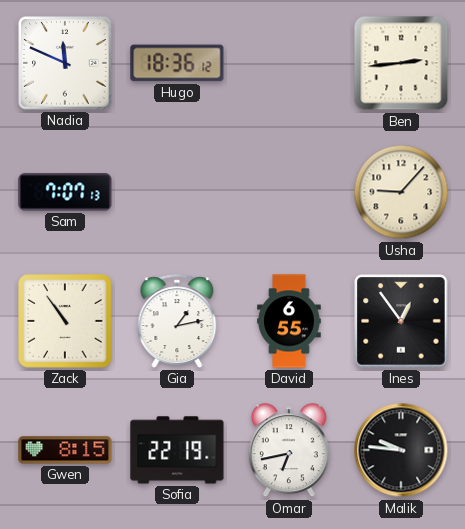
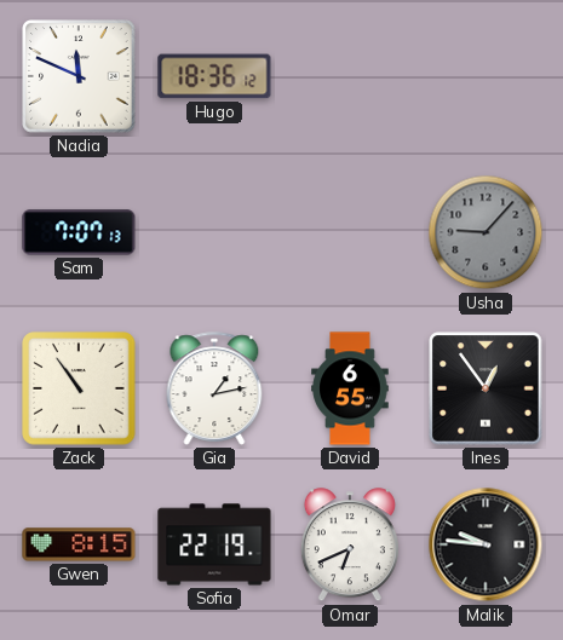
Ben: 2:44 -> none
Usha dial: cream -> grey
Omar: 6:43 -> 6:41
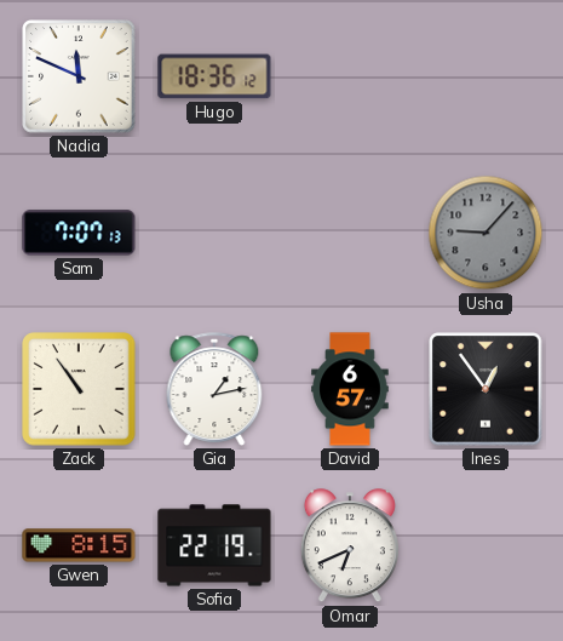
David: 6:55 -> 6:57
Malik: 9:46 -> none
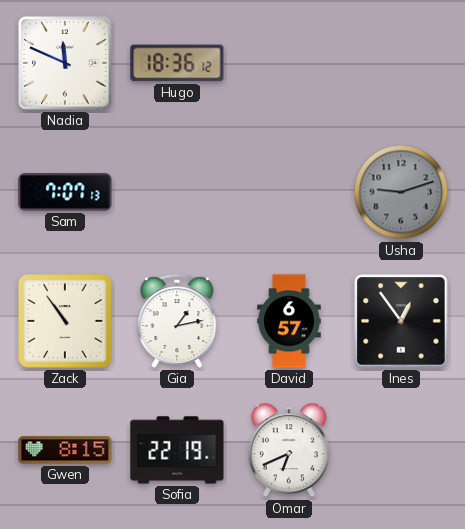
Usha: 9:07 -> 9:12
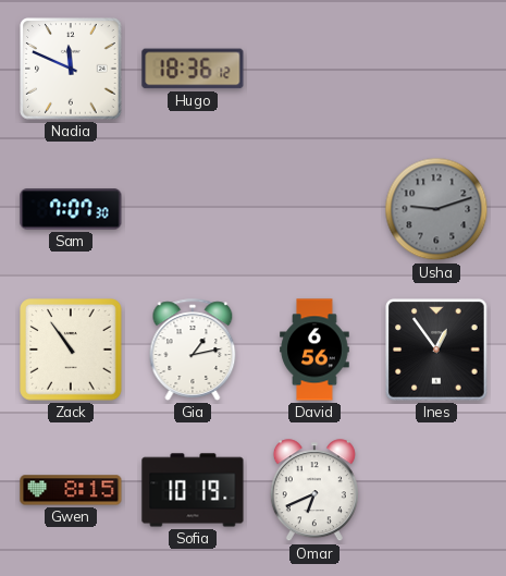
Sam: 7:07:13 -> 7:07:30
David: 6:57 -> 6:56
Sofia: 22:19 -> 10:19
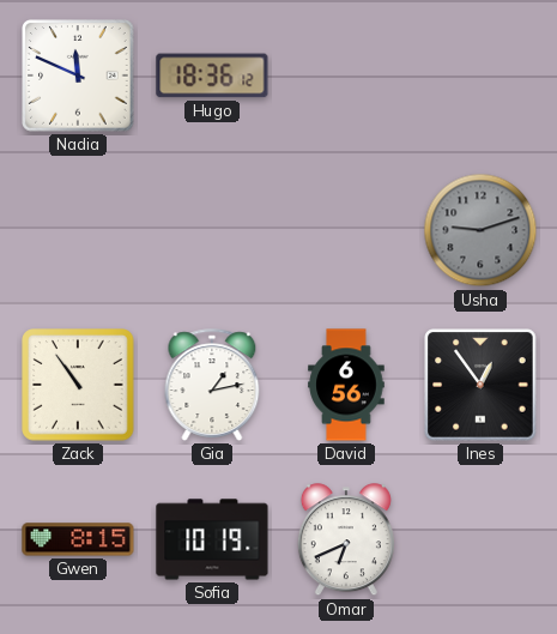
Sam: 7:07 -> none
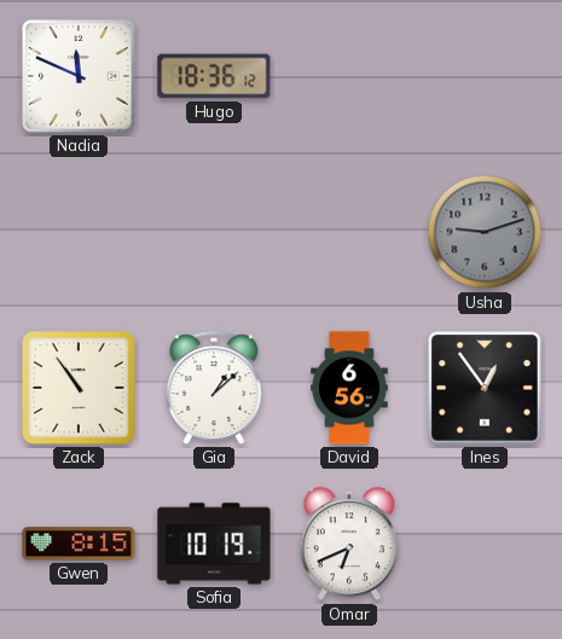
Gia: 1:13 -> 1:08
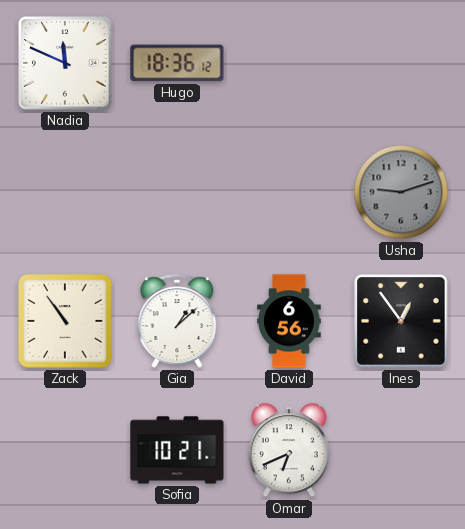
Gwen: 8:15 -> none
Sofia: 10:19 -> 10:21
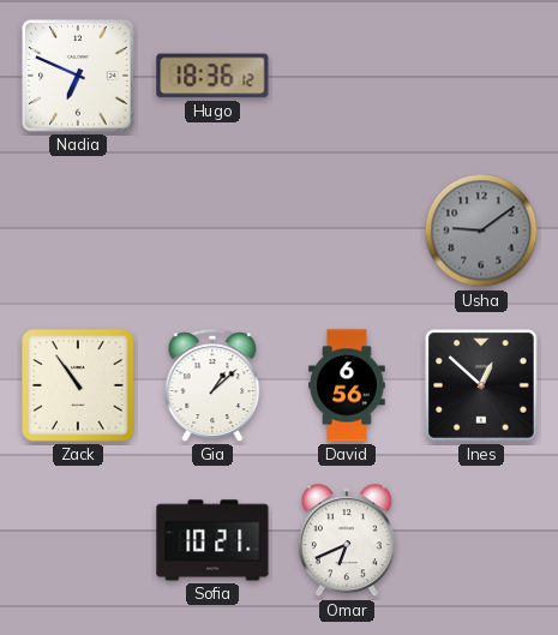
Nadia: 11:49 -> 6:49
Usha: 9:12 -> 9:09
Ines: 12:54 -> 12:52
